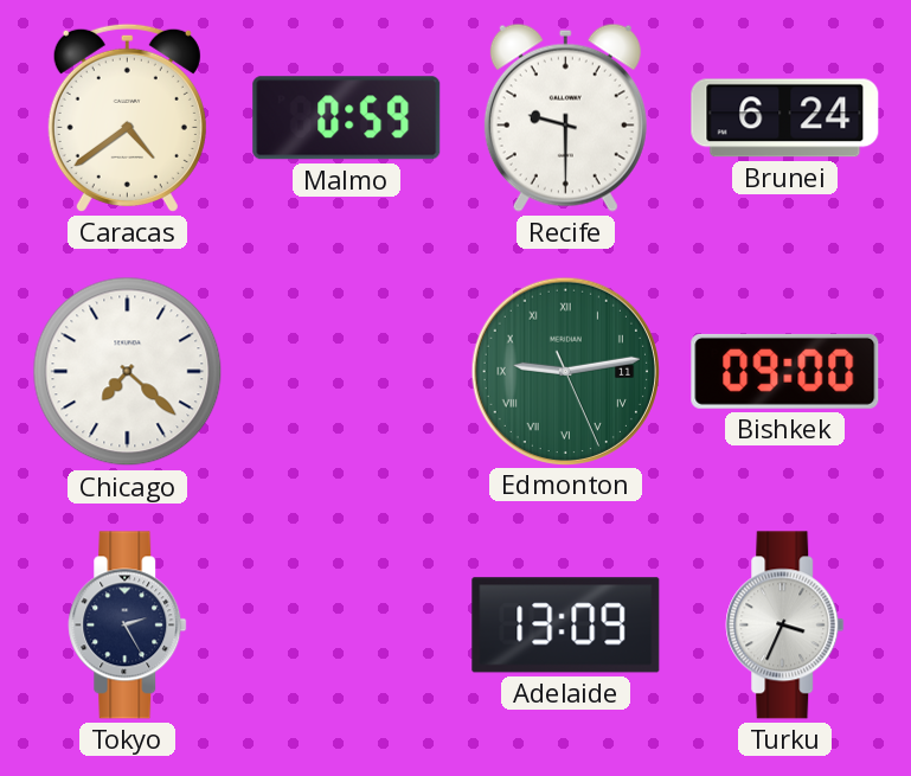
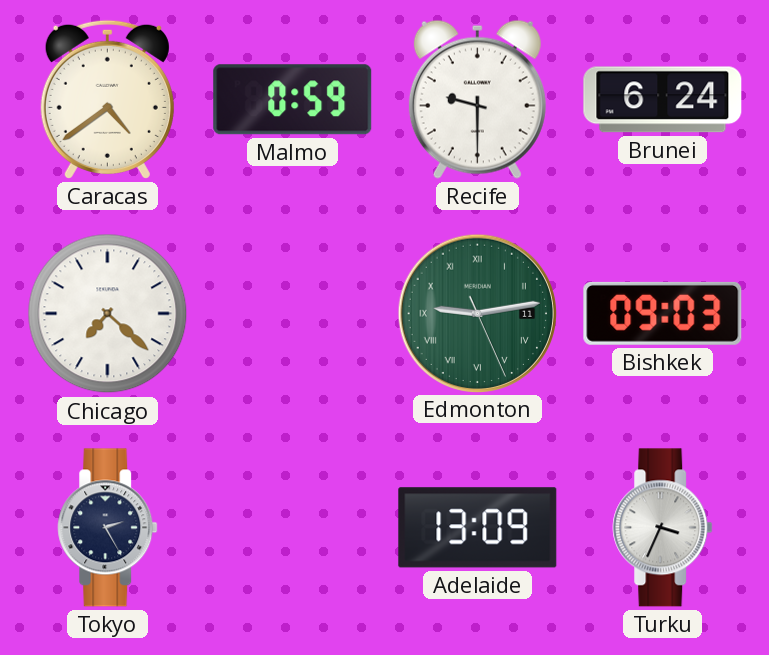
Bishkek: 09:00 -> 09:03
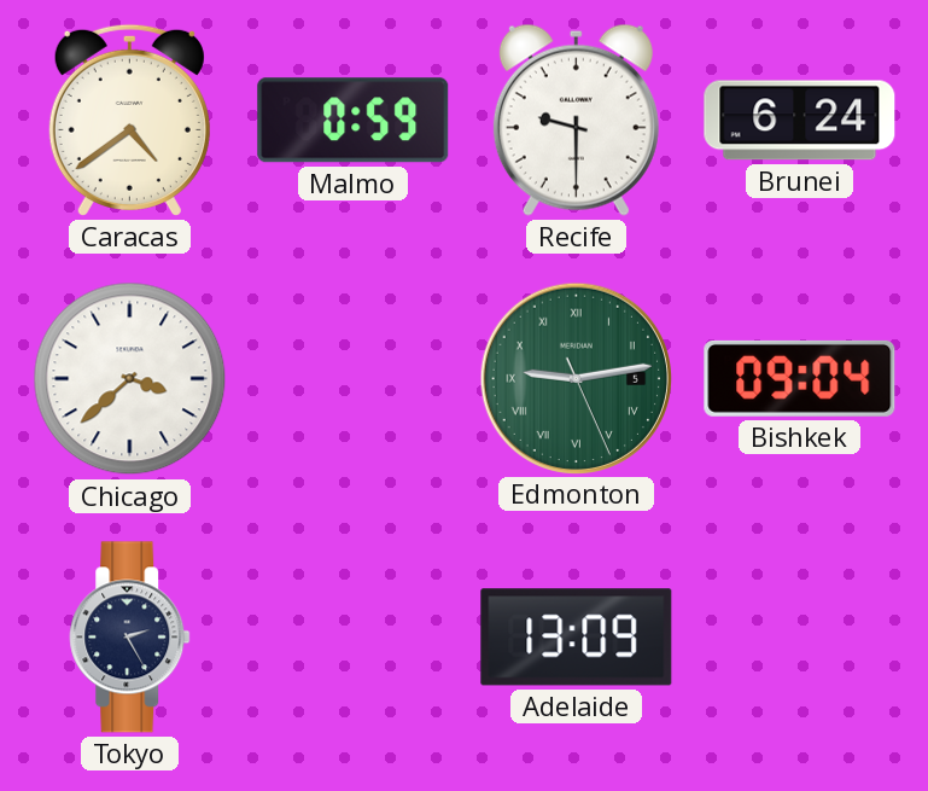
Chicago: 7:22 -> 3:38
Edmonton date: 11 -> 5
Bishkek: 09:03 -> 09:04
Turku: 3:34 -> none
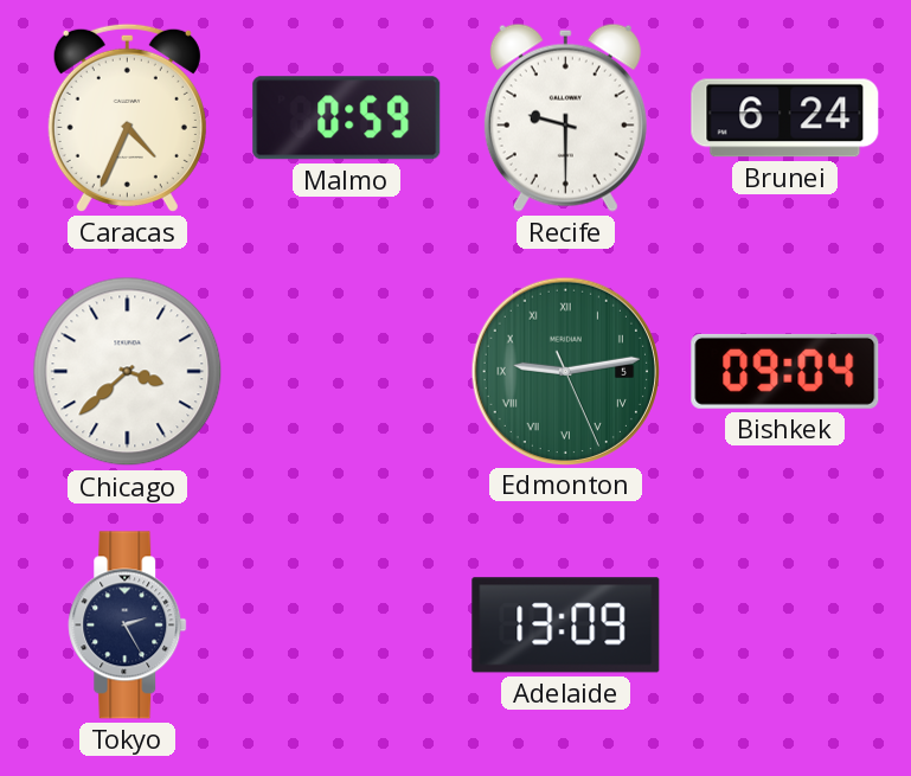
Caracas: 4:39 -> 4:34
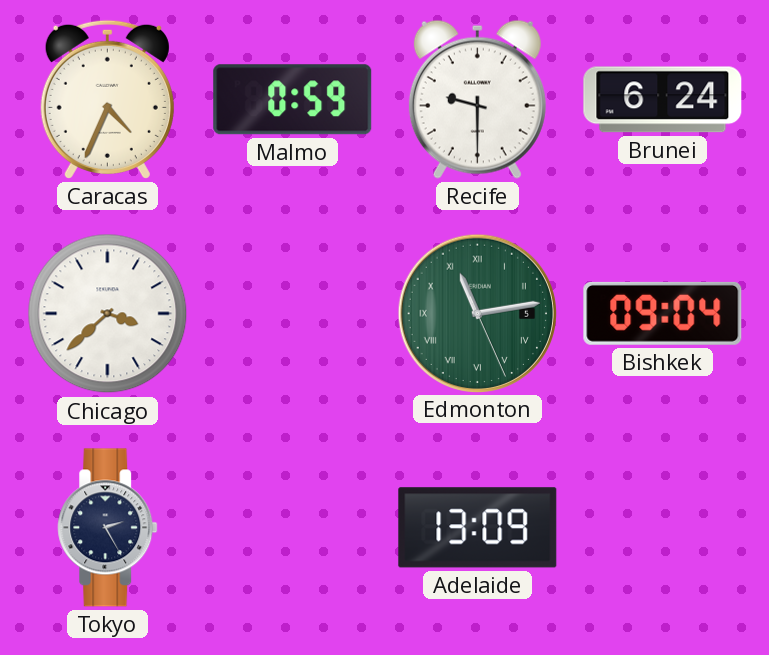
Edmonton: 9:13 -> 11:13
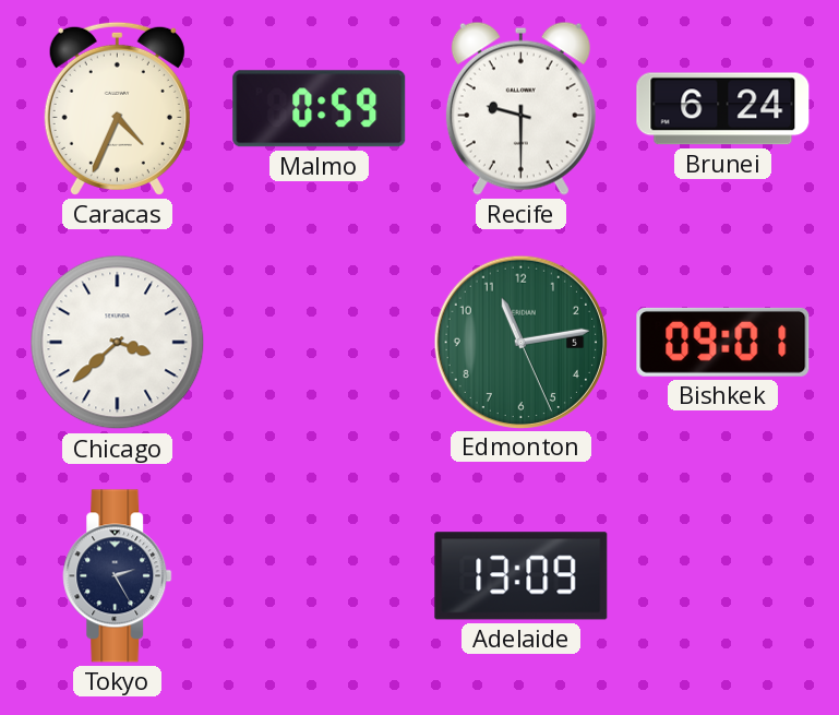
Edmonton numerals: Roman -> Arabic
Bishkek: 09:04 -> 09:01
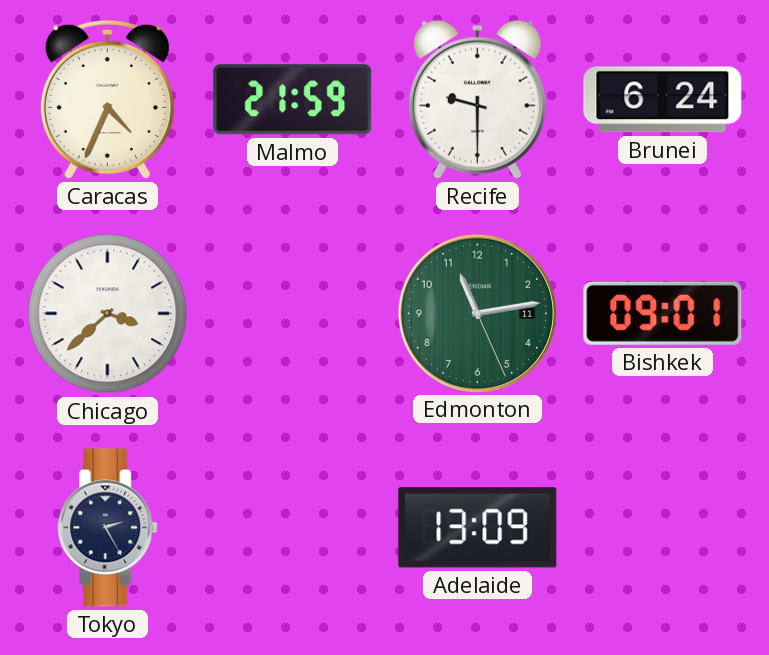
Malmo: 0:59 -> 21:59
Edmonton date: 5 -> 11
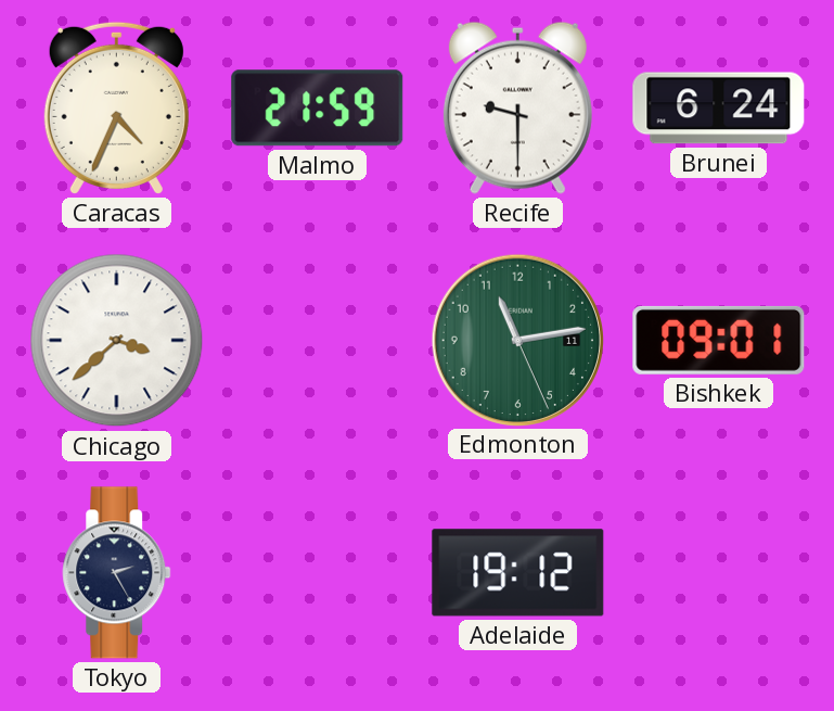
Adelaide: 13:09 -> 19:12
